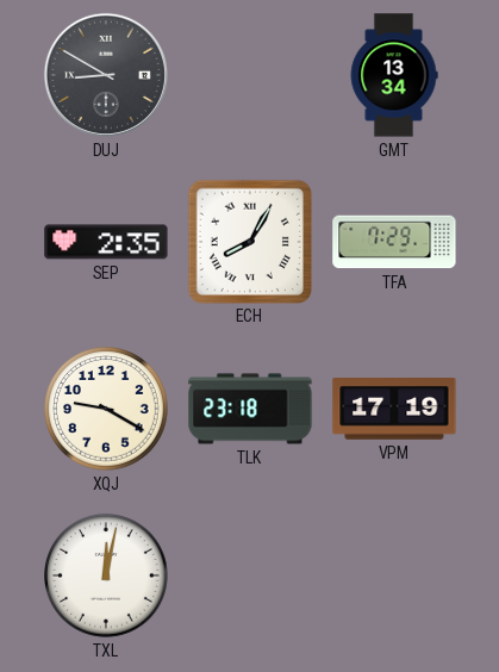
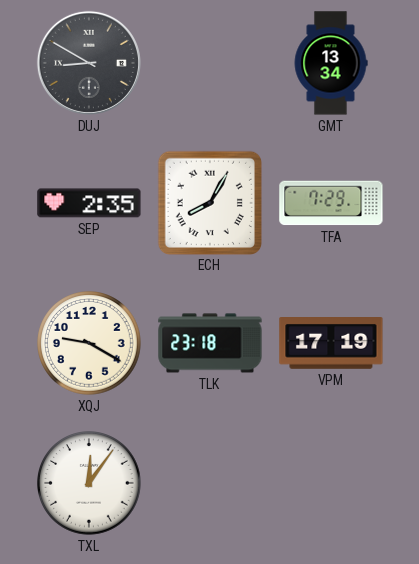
TXL: 12:02 -> 12:06
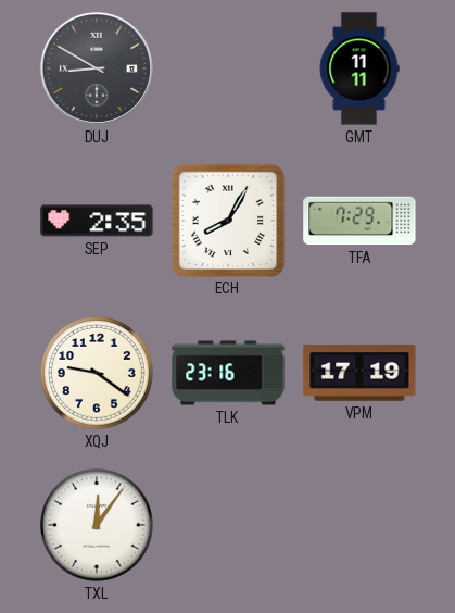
GMT: 13:34 -> 11:11
XQJ: 9:20 -> 9:21
TLK: 23:18 -> 23:16
